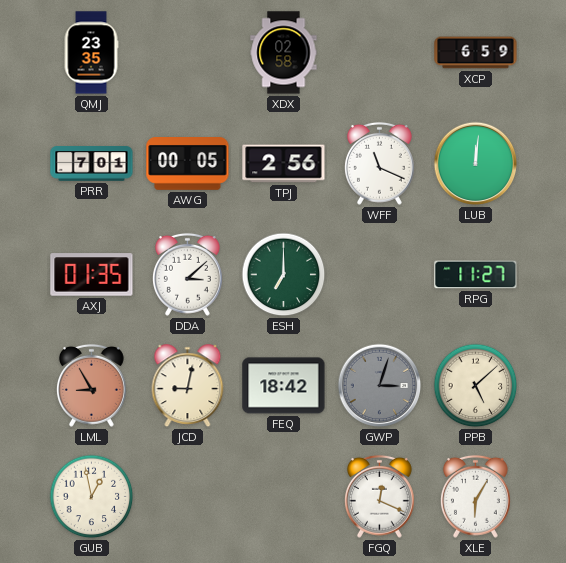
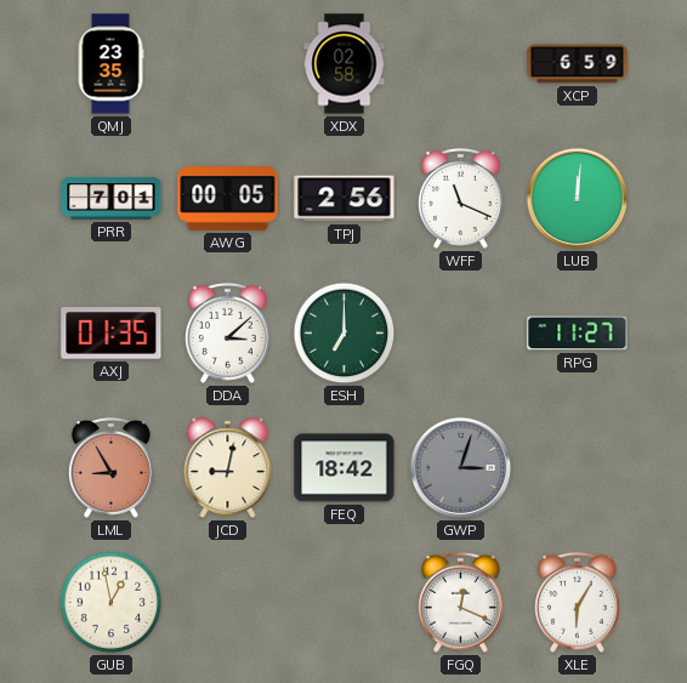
PPB: 5:08 -> none
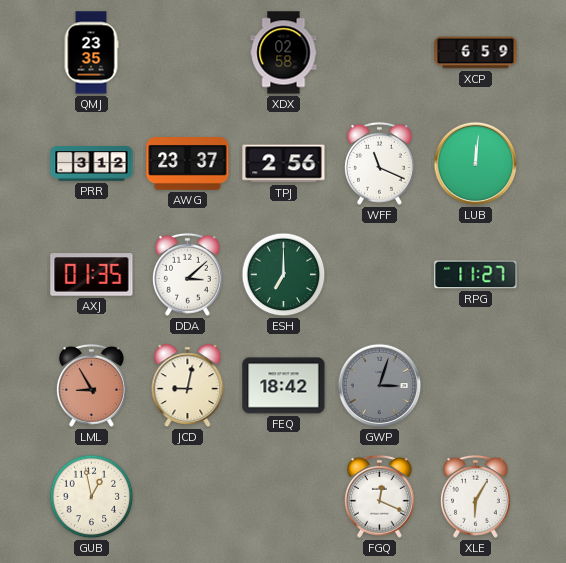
PRR: 7:01 -> 3:12
AWG: 00:05 -> 23:37
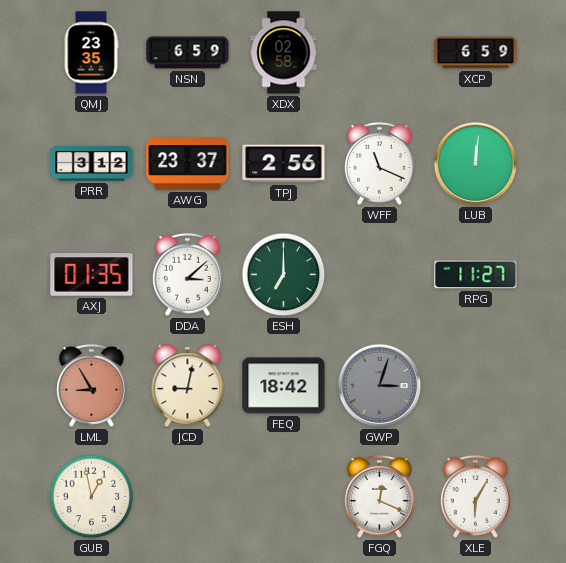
NSN: none -> 6:59
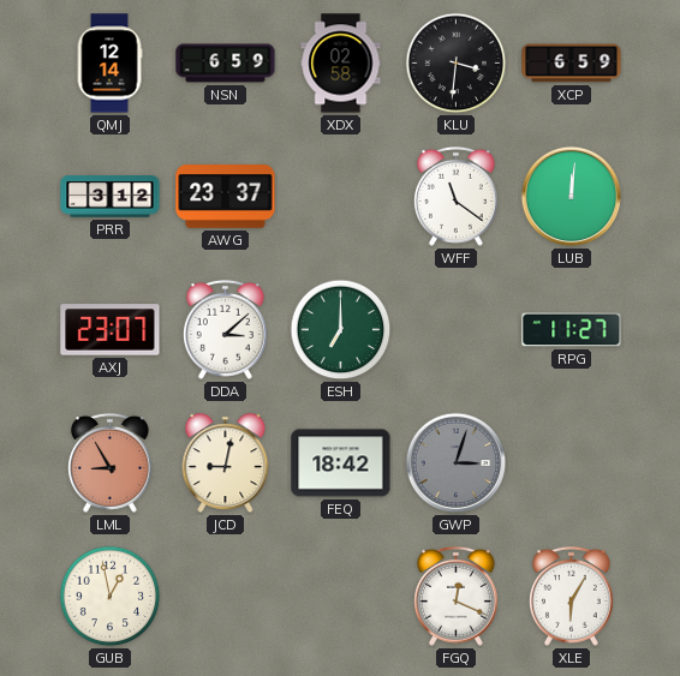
QMJ: 23:35 -> 12:14
KLU: none -> 3:31
TPJ: 2:56 -> none
WFF: 11:19 -> 11:21
AXJ: 01:35 -> 23:07
